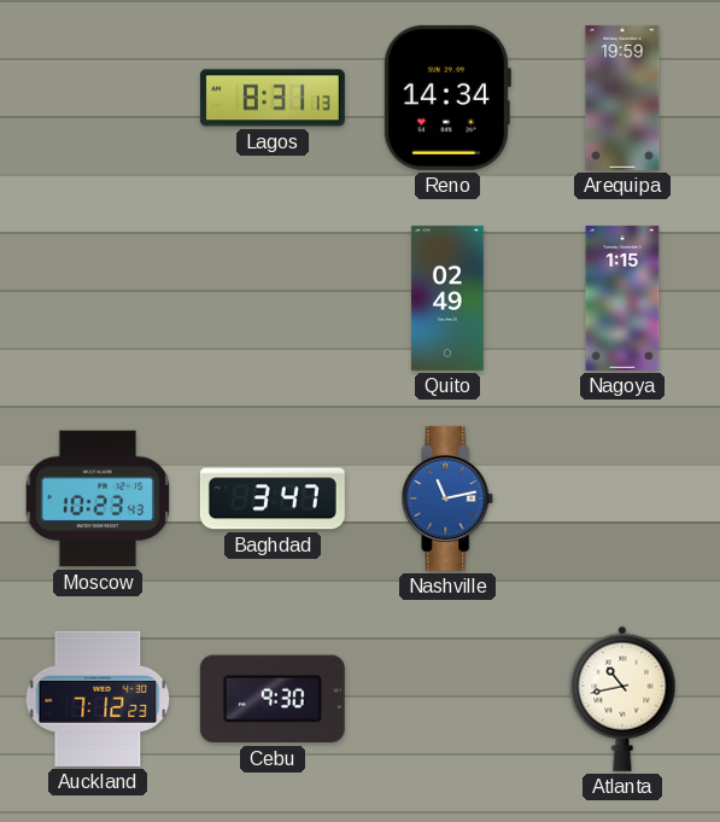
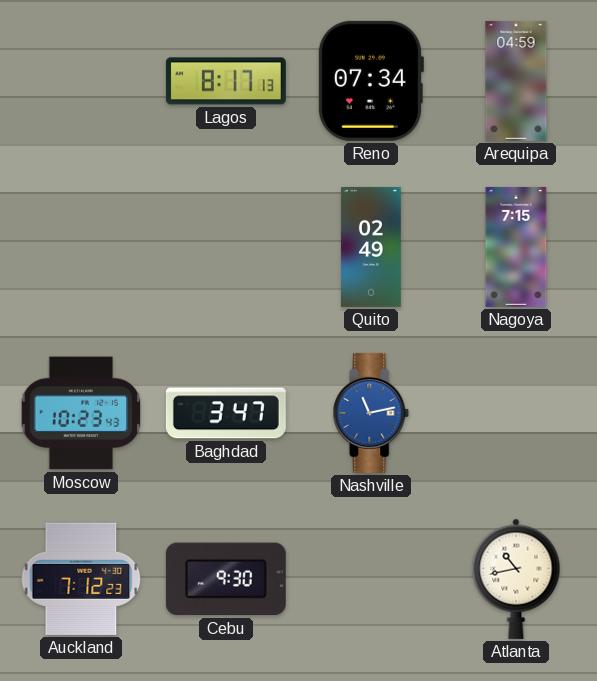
Lagos: 8:31 -> 8:17
Reno: 14:34 -> 07:34
Arequipa: 19:59 -> 04:59
Nagoya: 1:15 -> 7:15
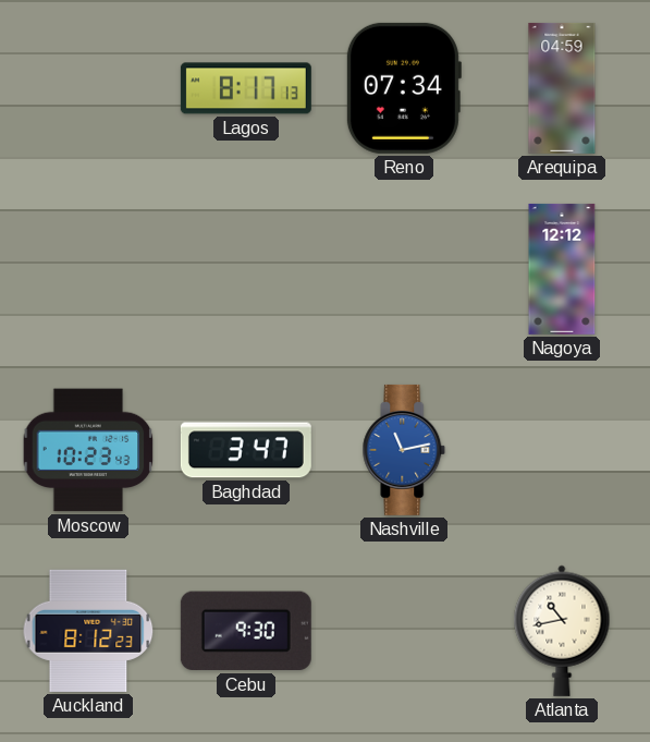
Quito: 02:49 -> none
Nagoya: 7:15 -> 12:12
Auckland: 7:12 -> 8:12
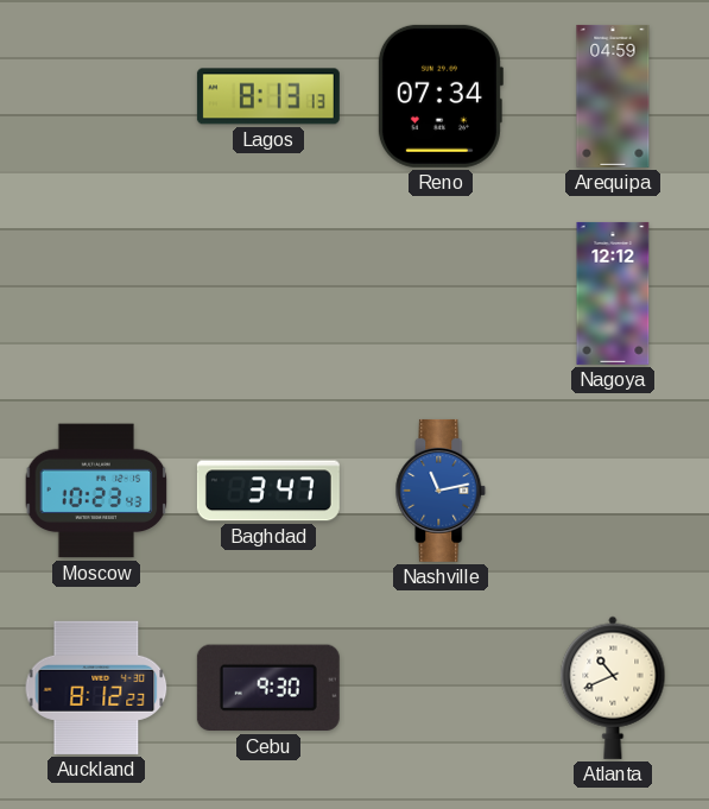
Lagos: 8:17 -> 8:13
Atlanta: 10:43 -> 10:41
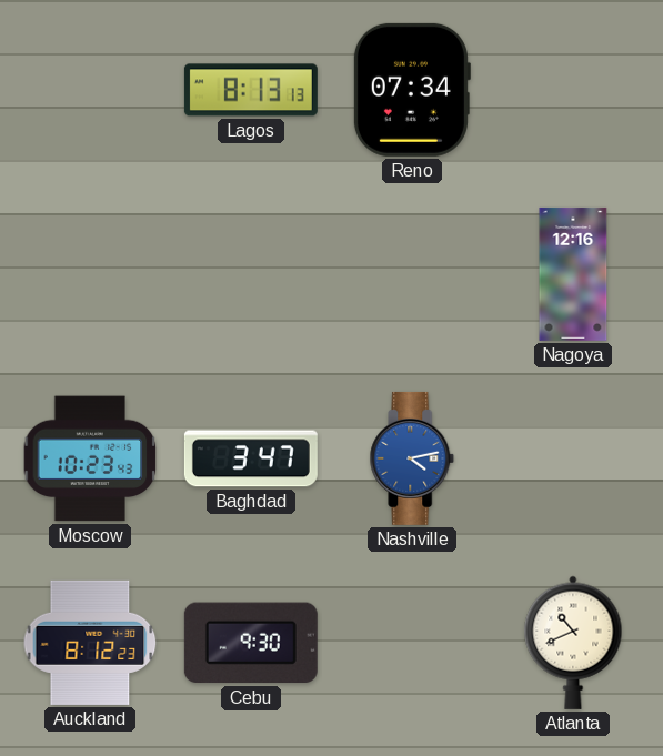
Arequipa: 04:59 -> none
Nagoya: 12:12 -> 12:16
Nashville: 11:13 -> 4:13
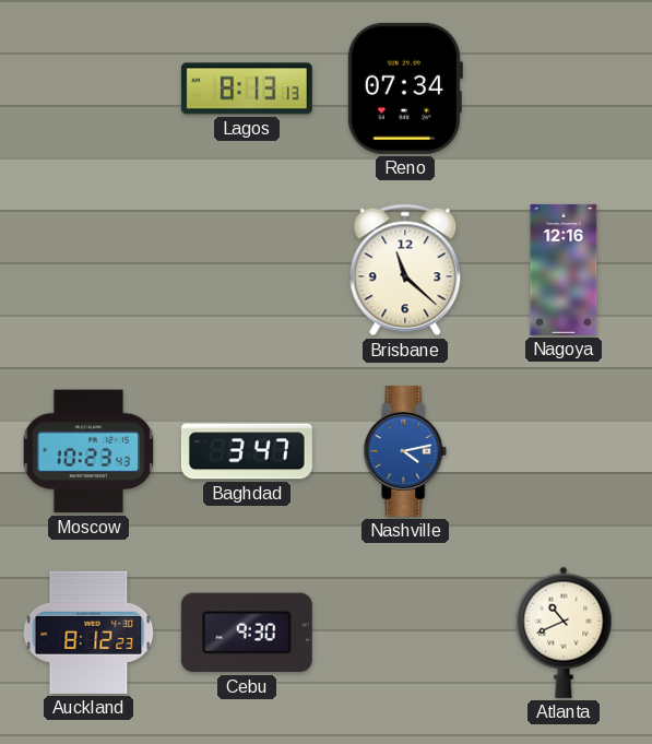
Brisbane: none -> 11:22
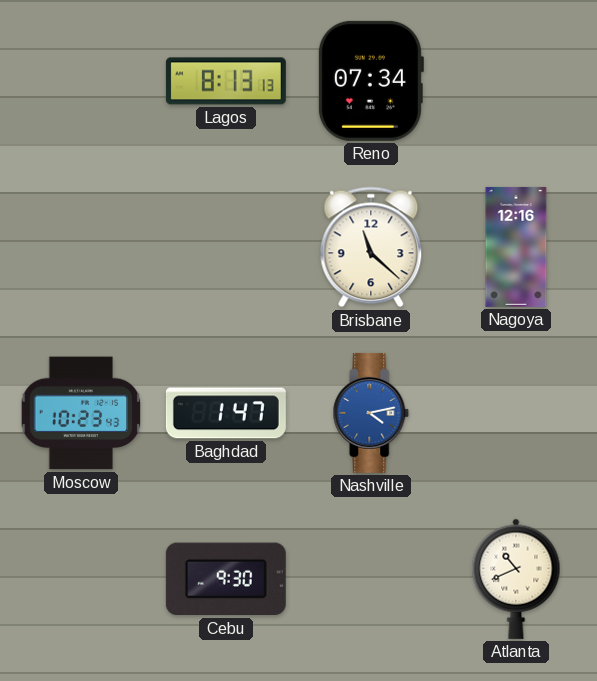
Baghdad: 3:47 -> 1:47
Auckland: 8:12 -> none
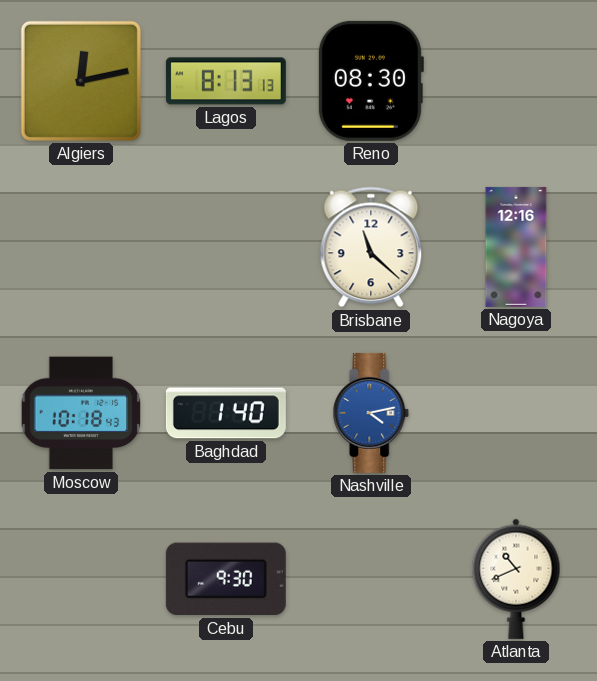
Algiers: none -> 12:13
Reno: 07:34 -> 08:30
Moscow: 10:23 -> 10:18
Baghdad: 1:47 -> 1:40
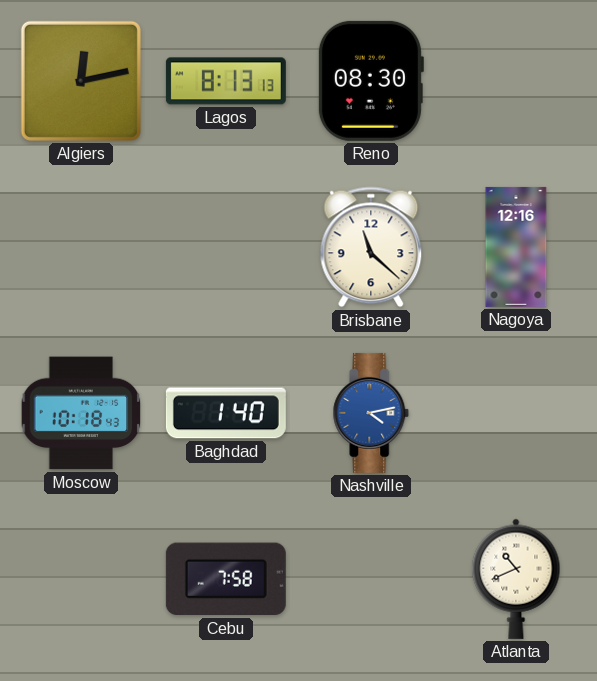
Cebu: 9:30 -> 7:58
